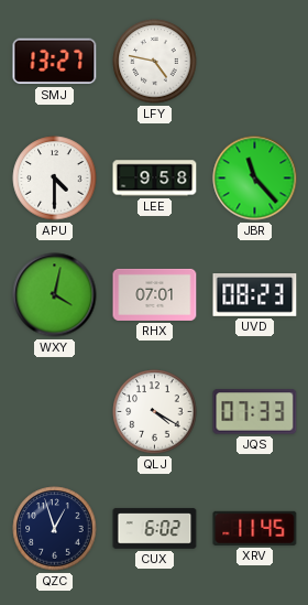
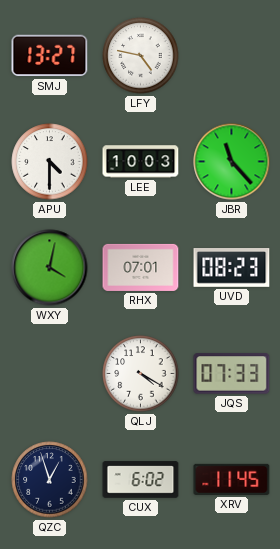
LEE: 9:58 -> 10:03
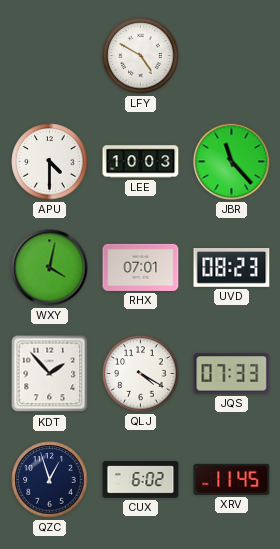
SMJ: 13:27 -> none
LFY: 4:47 -> 4:50
KDT: none -> 1:53
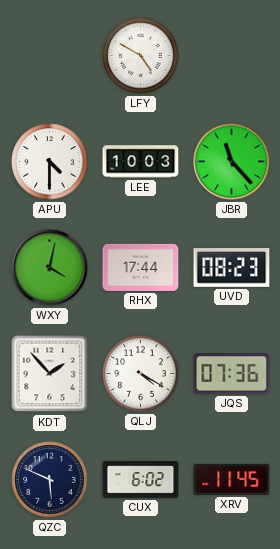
RHX: 07:01 -> 17:44
JQS: 07:33 -> 07:36
QZC: 12:57 -> 5:49
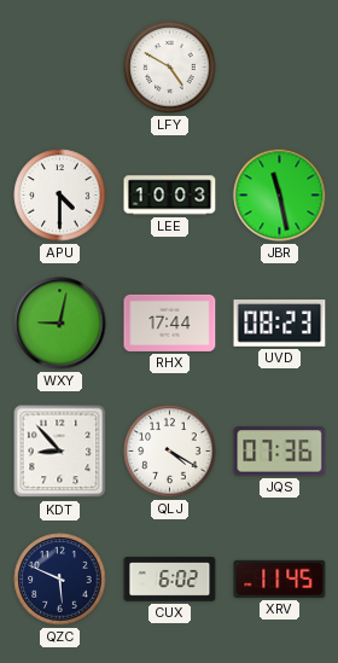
JBR: 11:23 -> 11:28
WXY: 4:02 -> 9:02
KDT: 1:53 -> 8:53
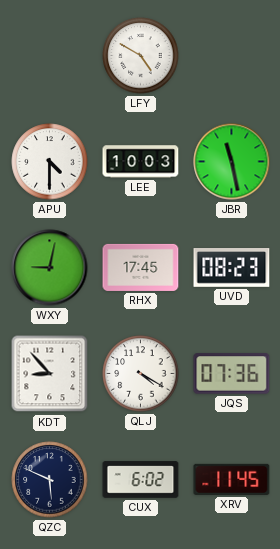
RHX: 17:44 -> 17:45
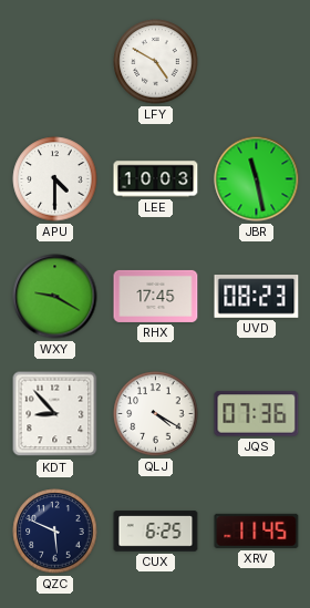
WXY: 9:02 -> 9:20
CUX: 6:02 -> 6:25
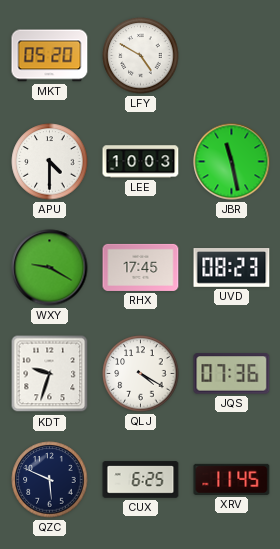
MKT: none -> 05:20
KDT: 8:53 -> 9:33
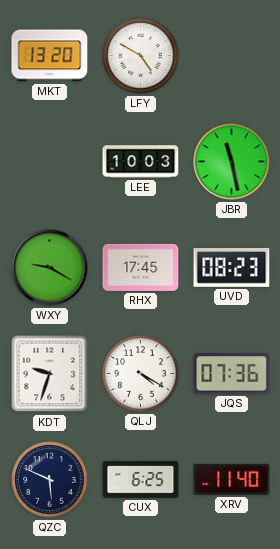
MKT: 05:20 -> 13:20
APU: 4:30 -> none
XRV: 11:45 -> 11:40
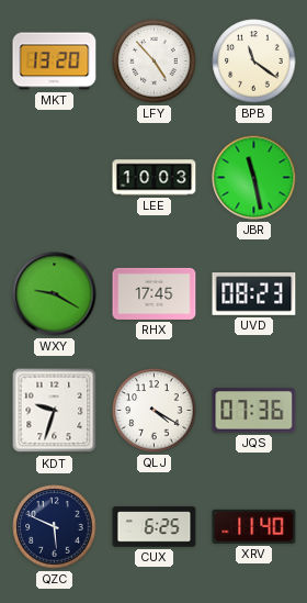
LFY: 4:50 -> 4:53
BPB: none -> 11:21
